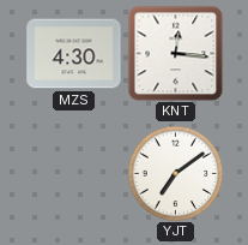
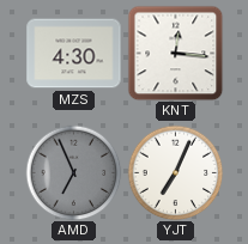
AMD: none -> 6:56
YJT: 7:09 -> 7:04
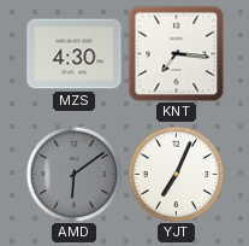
KNT: 12:16 -> 7:16
AMD: 6:56 -> 6:09
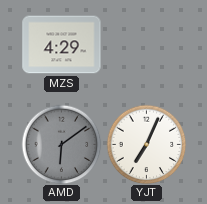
MZS: 4:30 -> 4:29
KNT: 7:16 -> none
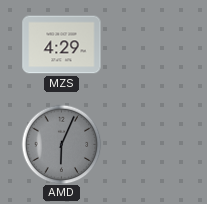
AMD: 6:09 -> 6:04
YJT: 7:04 -> none
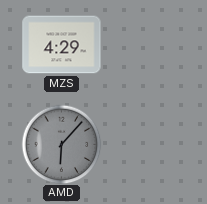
AMD: 6:04 -> 6:07
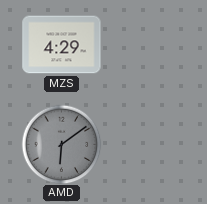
AMD: 6:07 -> 6:09
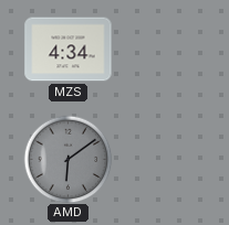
MZS: 4:29 -> 4:34
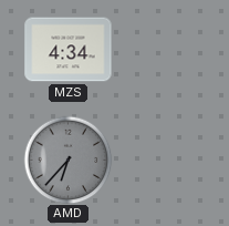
AMD: 6:09 -> 6:37
